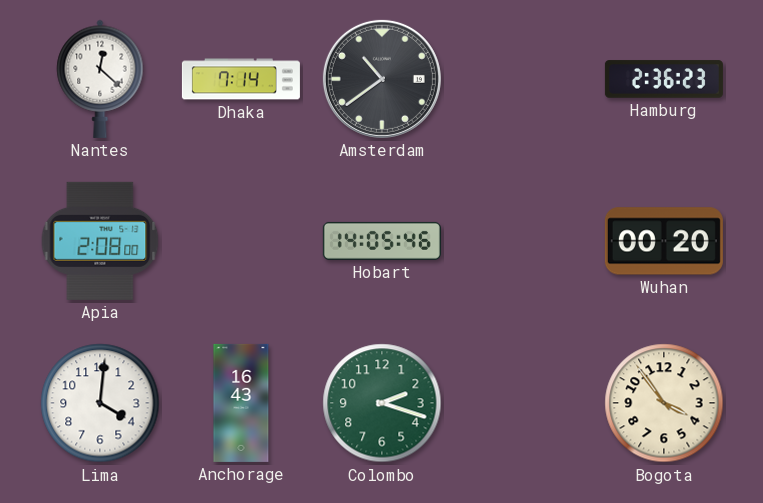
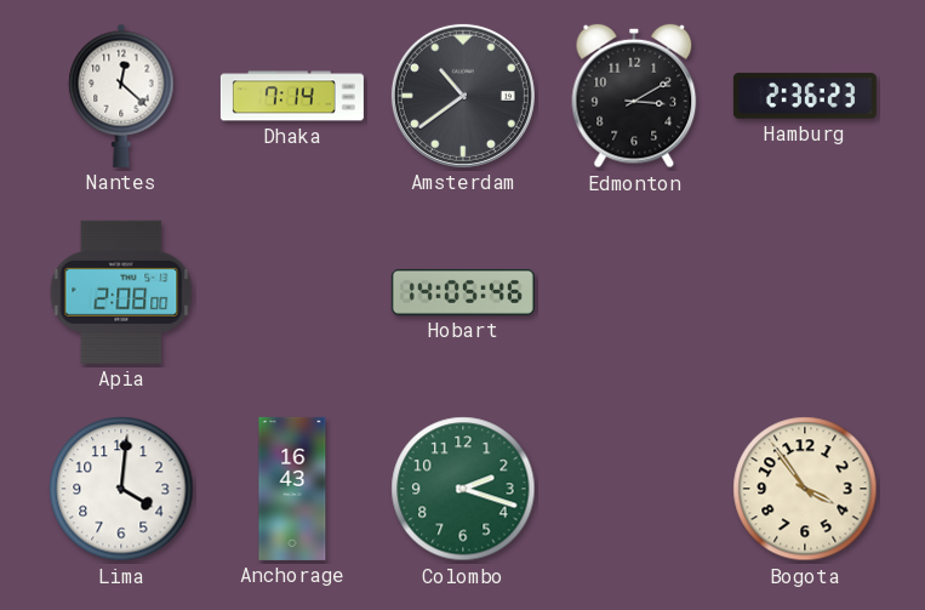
Edmonton: none -> 3:10
Wuhan: 00:20 -> none
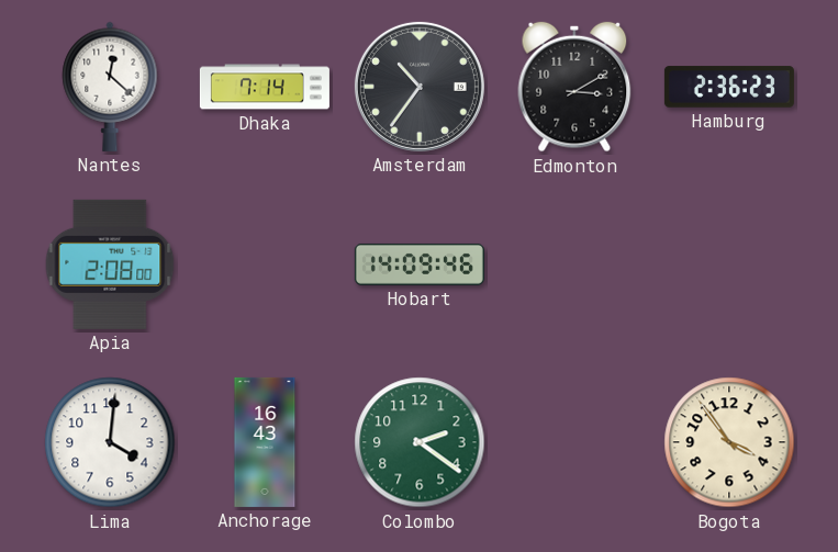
Amsterdam: 10:39 -> 10:36
Hobart: 14:05 -> 14:09
Colombo: 2:18 -> 2:21
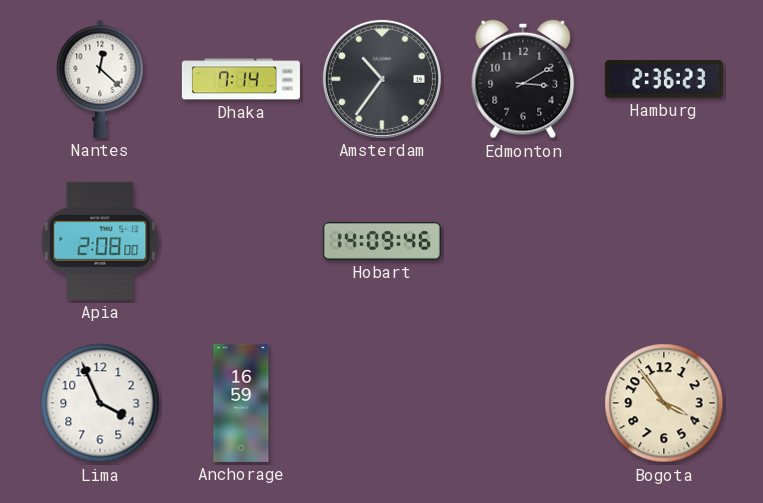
Lima: 4:01 -> 3:56
Anchorage: 16:43 -> 16:59
Colombo: 2:21 -> none
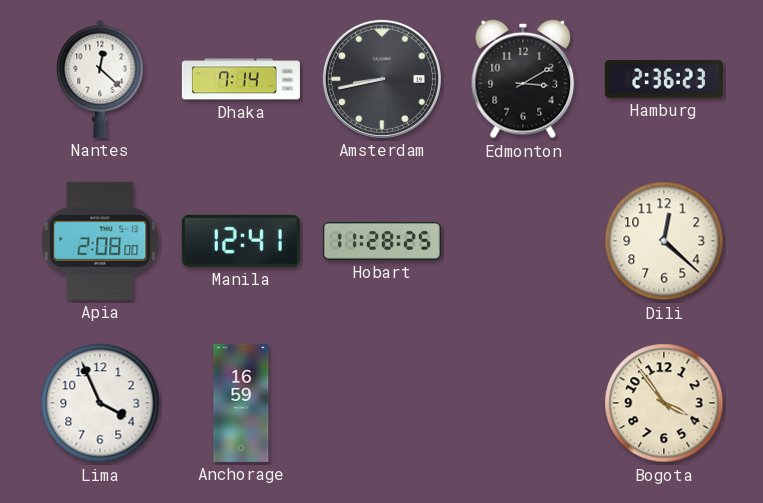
Amsterdam: 10:36 -> 8:43
Manila: none -> 12:41
Hobart: 14:09 -> 11:28
Dili: none -> 12:22
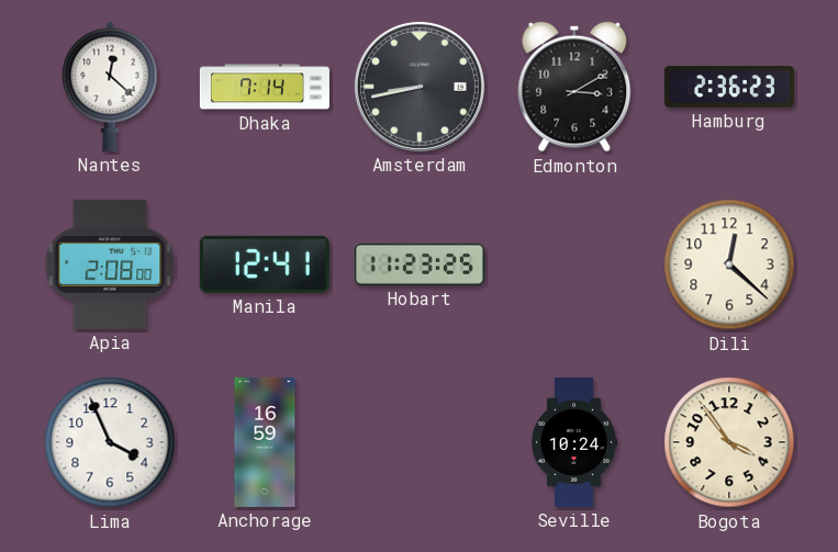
Hobart: 11:28 -> 11:23
Seville: none -> 10:24
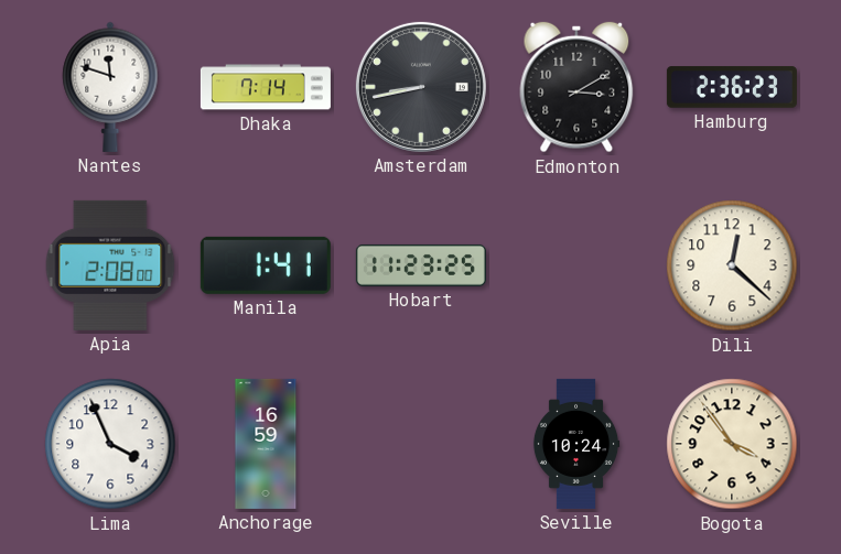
Nantes: 12:22 -> 11:48
Manila: 12:41 -> 1:41
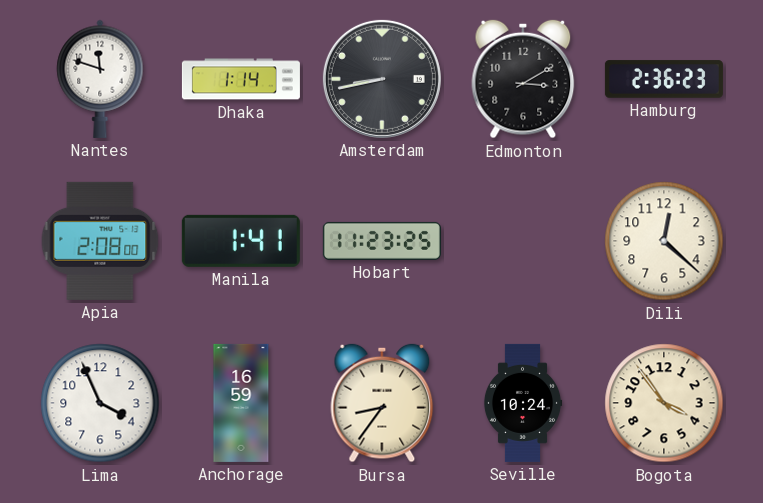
Dhaka: 7:14 -> 1:14
Bursa: none -> 8:36
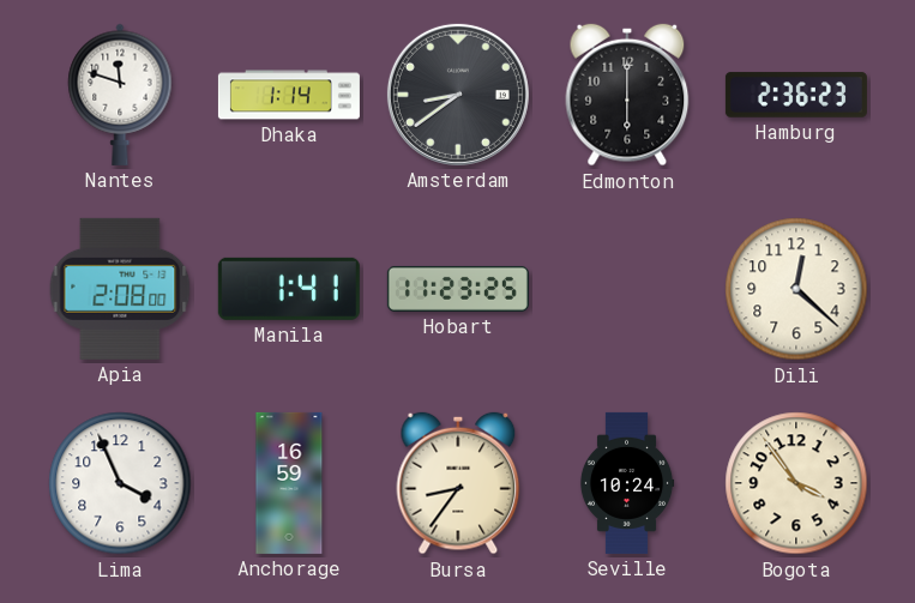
Amsterdam: 8:43 -> 8:39
Edmonton: 3:10 -> 6:00
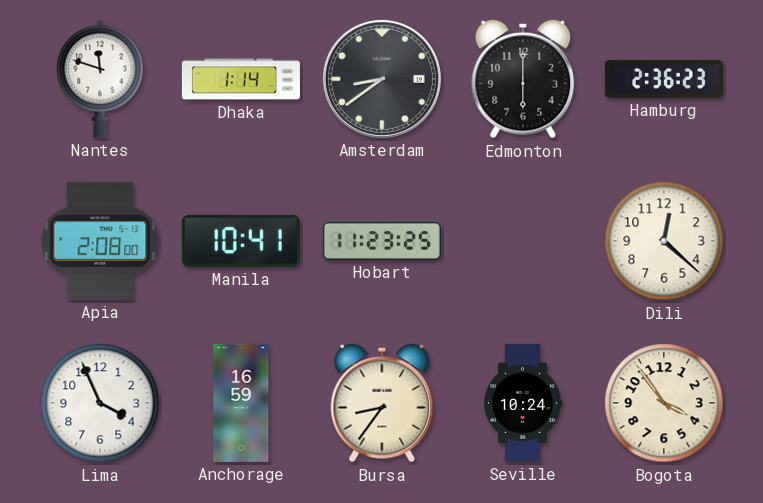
Manila: 1:41 -> 10:41
